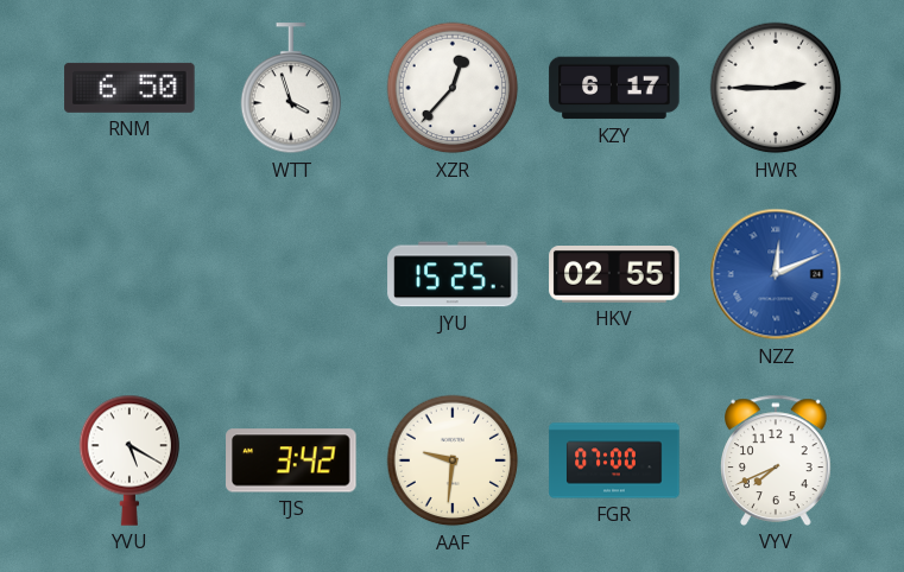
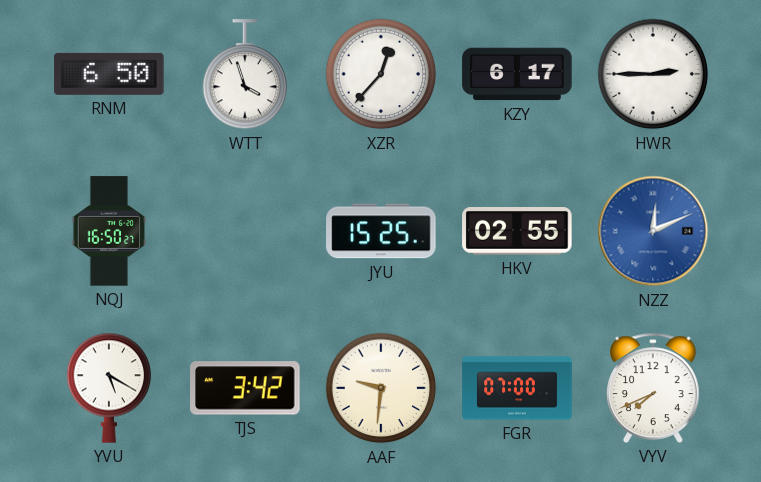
NQJ: none -> 16:50
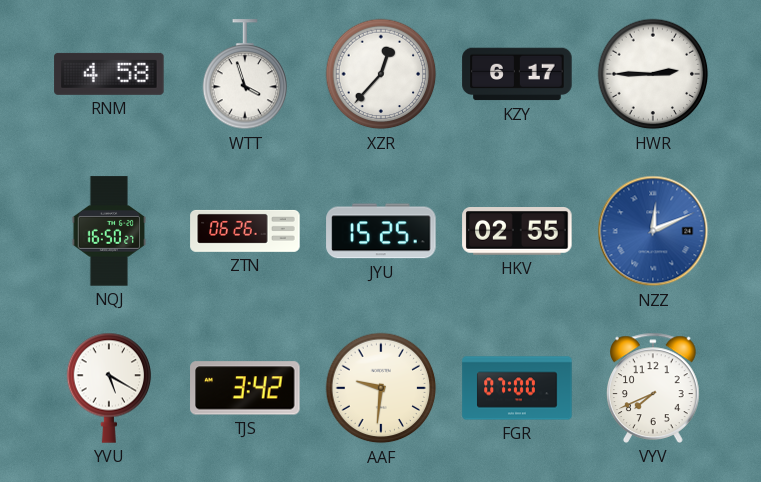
RNM: 6:50 -> 4:58
ZTN: none -> 06:26
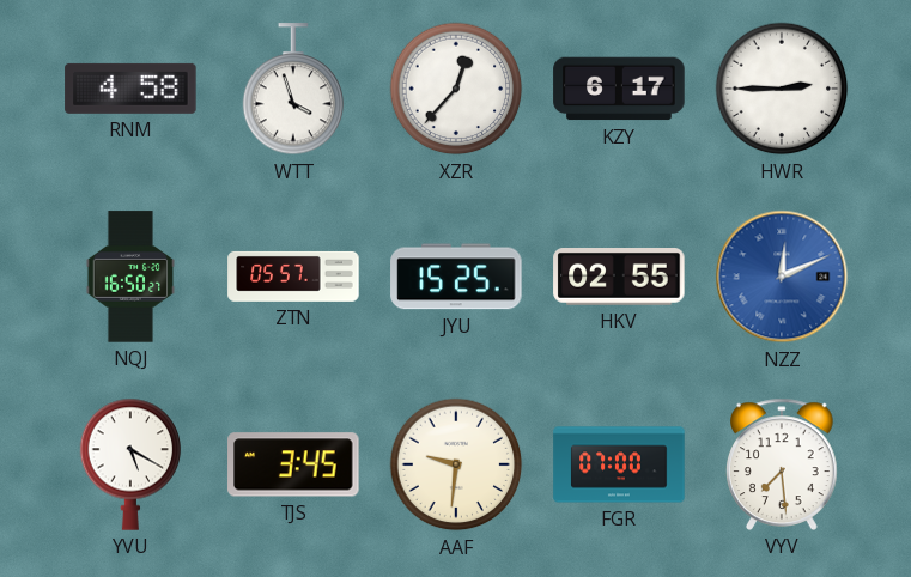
ZTN: 06:26 -> 05:57
TJS: 3:42 -> 3:45
VYV: 7:41 -> 7:29
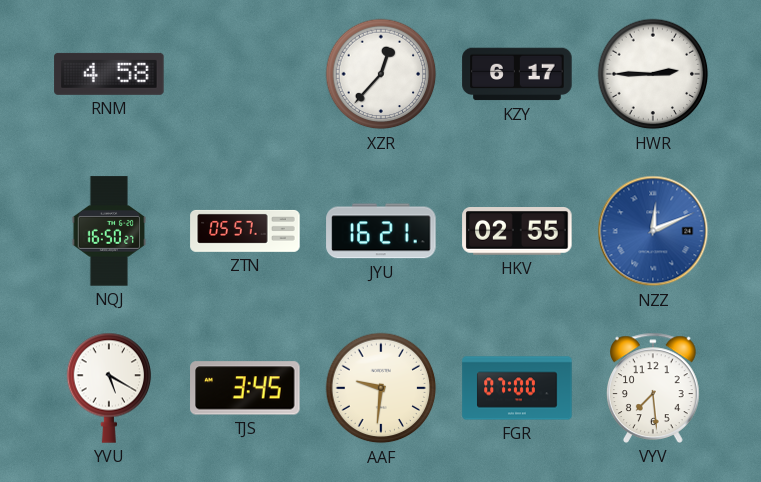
WTT: 3:57 -> none
JYU: 15:25 -> 16:21
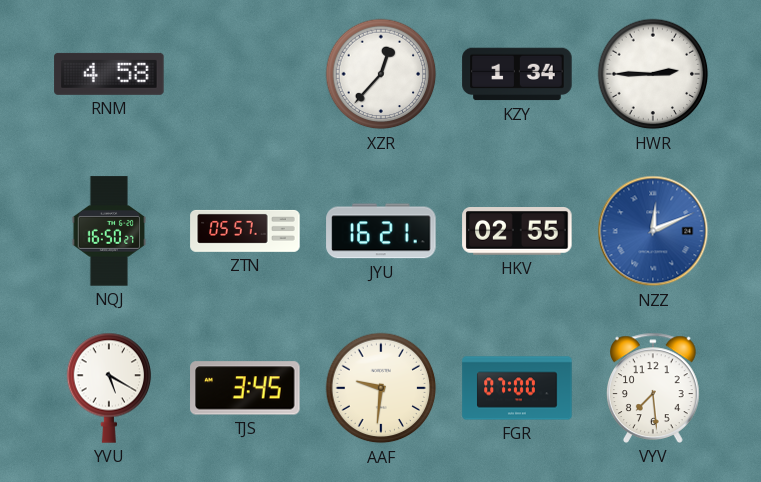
KZY: 6:17 -> 1:34
